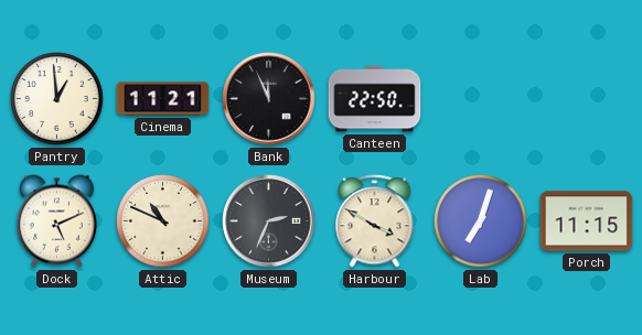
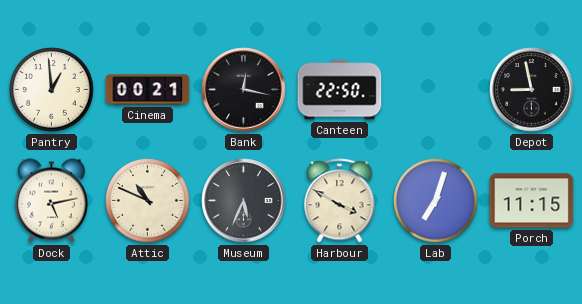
Cinema: 11:21 -> 00:21
Bank: 11:56 -> 12:17
Depot: none -> 8:58
Dock: 5:11 -> 5:13
Museum: 2:34 -> 5:34
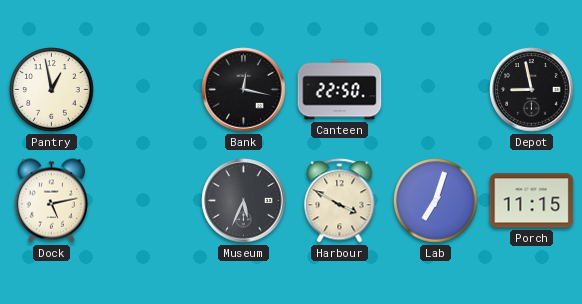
Pantry: 12:59 -> 12:58
Cinema: 00:21 -> none
Attic: 10:49 -> none
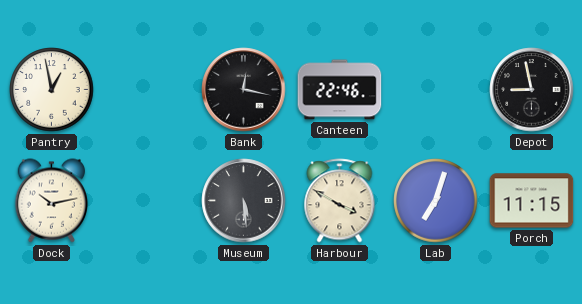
Canteen: 22:50 -> 22:46
Dock: 5:13 -> 10:13
Museum: 5:34 -> 5:29
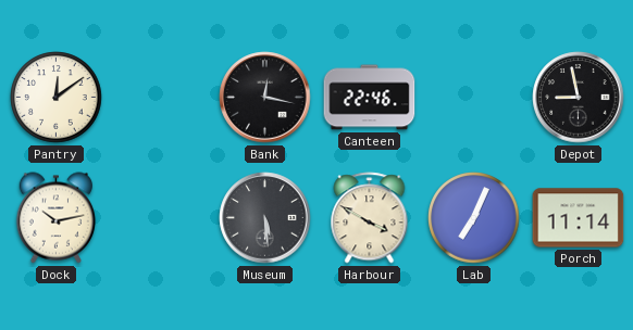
Pantry: 12:58 -> 12:09
Lab: 7:03 -> 7:04
Porch: 11:15 -> 11:14
